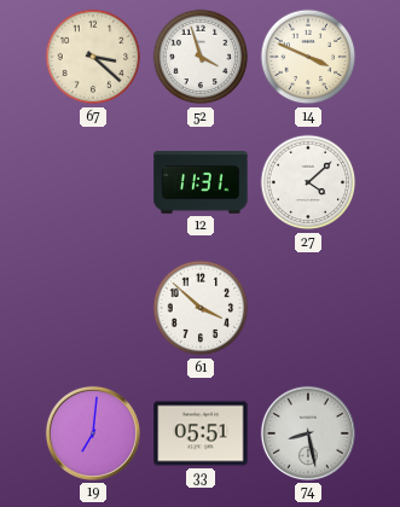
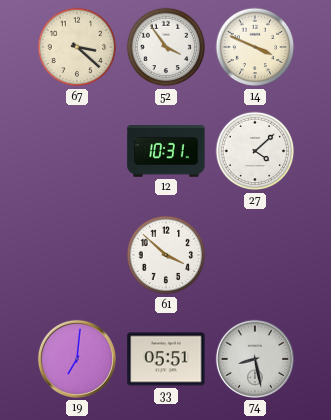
52: 3:57 -> 3:54
12: 11:31 -> 10:31
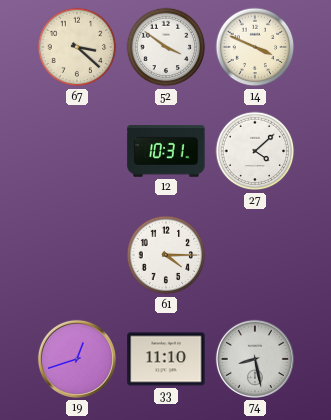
52: 3:54 -> 3:51
61: 3:52 -> 4:15
19: 7:01 -> 12:42
33: 05:51 -> 11:10
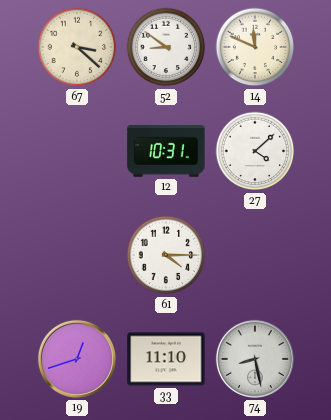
52: 3:51 -> 8:51
14: 3:49 -> 11:49
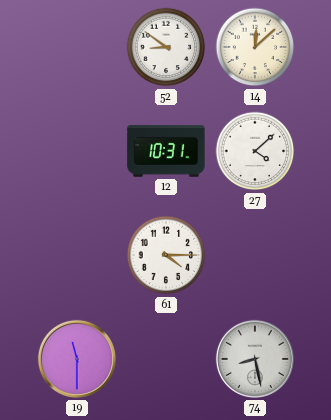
67: 3:22 -> none
14: 11:49 -> 12:08
19: 12:42 -> 11:30
33: 11:10 -> none
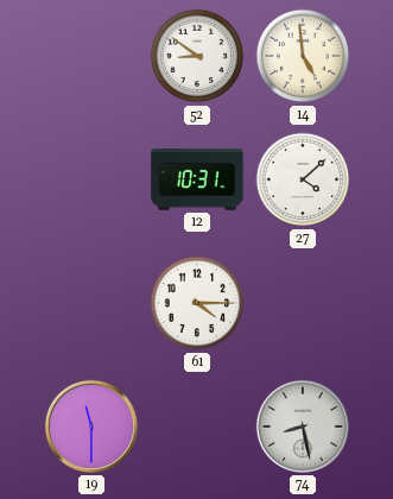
14: 12:08 -> 4:59
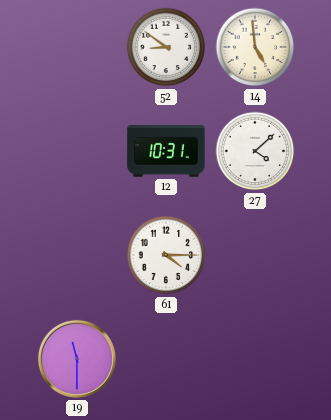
74: 8:28 -> none
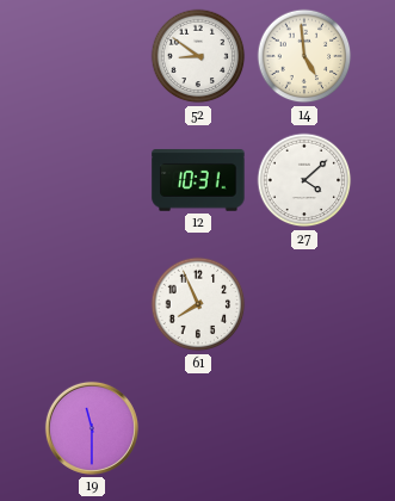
61: 4:15 -> 7:56
